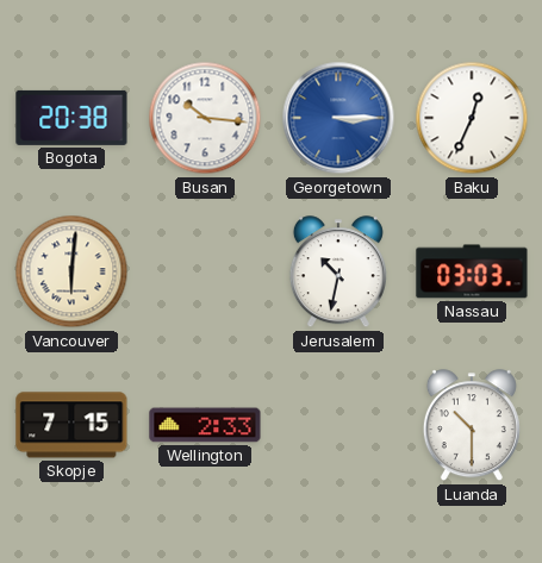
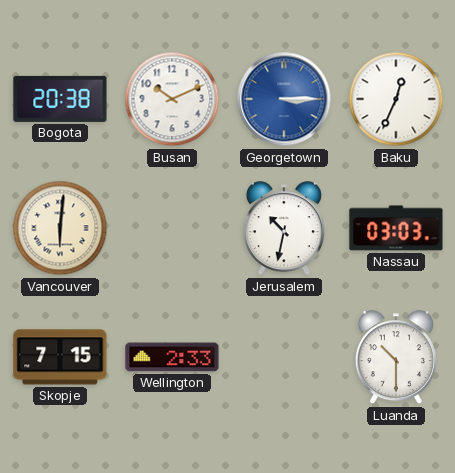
Busan: 10:16 -> 10:11
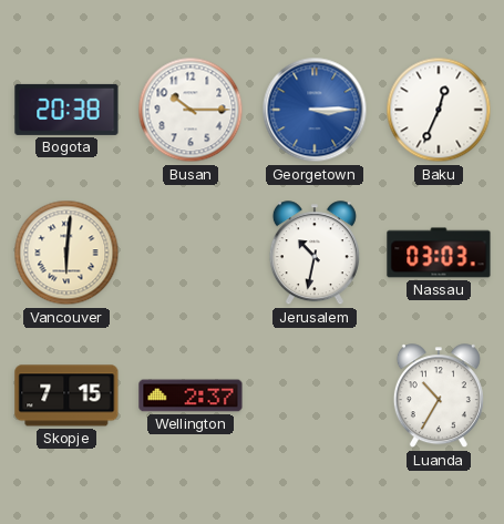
Busan: 10:11 -> 10:15
Wellington: 2:33 -> 2:37
Luanda: 10:30 -> 10:35
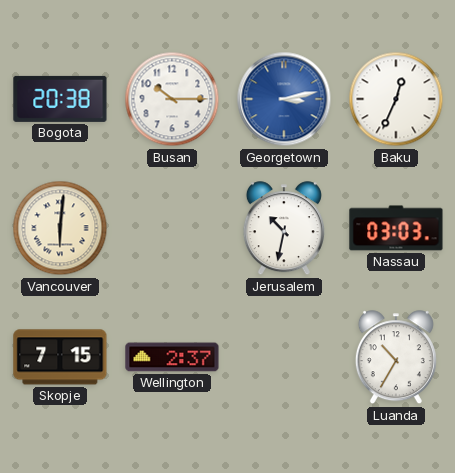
Georgetown: 3:15 -> 3:13
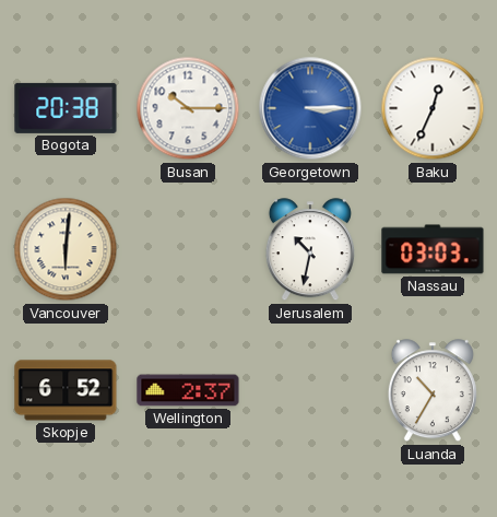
Georgetown: 3:13 -> 3:15
Skopje: 7:15 -> 6:52
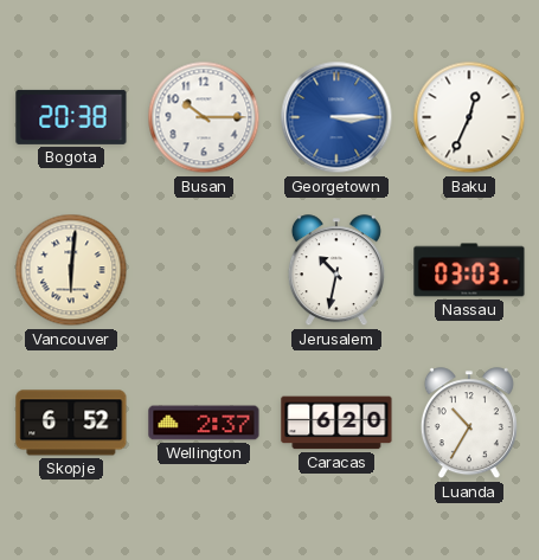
Caracas: none -> 6:20
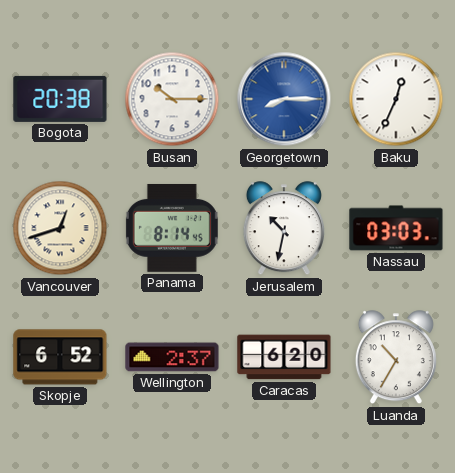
Georgetown: 3:15 -> 8:15
Vancouver: 6:01 -> 12:42
Panama: none -> 8:14
